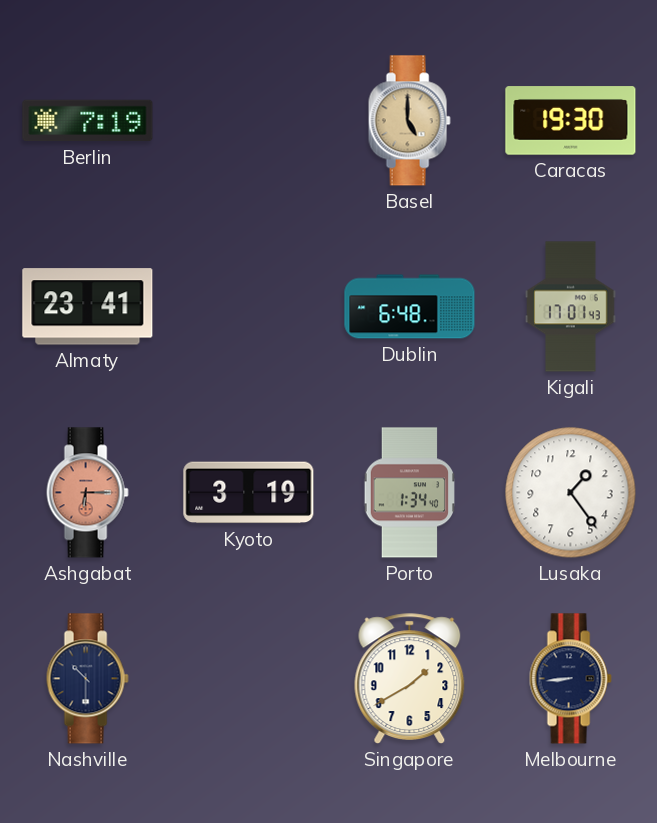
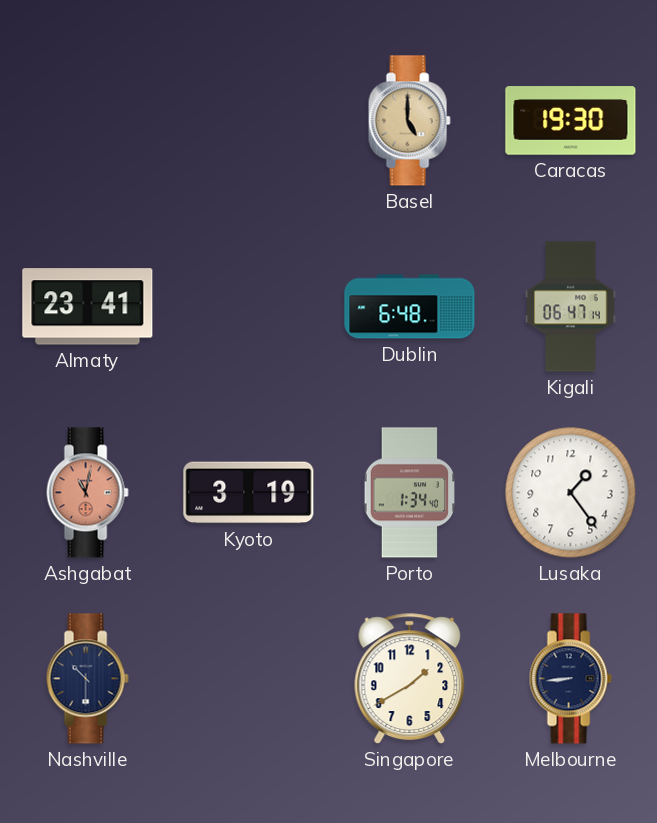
Berlin: 7:19 -> none
Kigali: 17:01 -> 06:47
Ashgabat: 6:15 -> 11:02
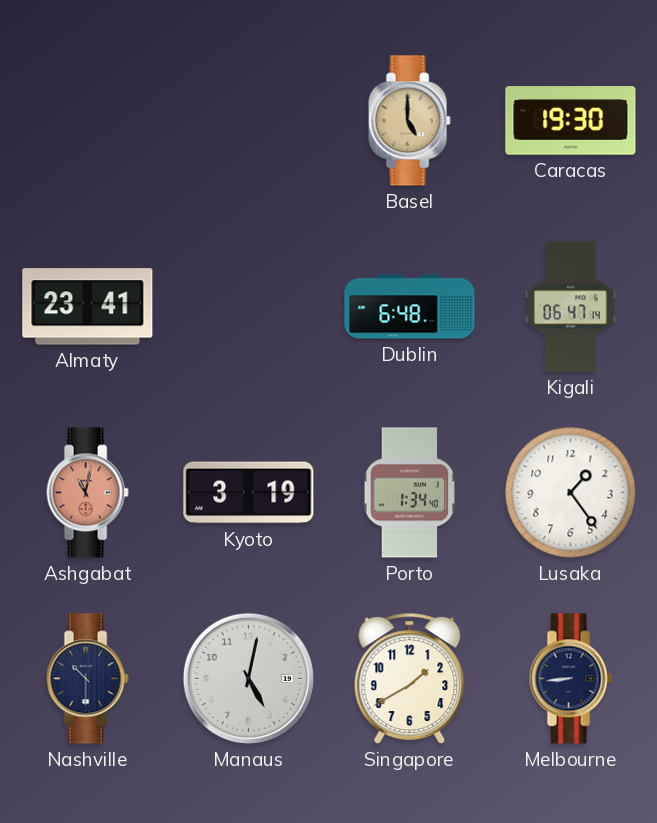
Manaus: none -> 5:02
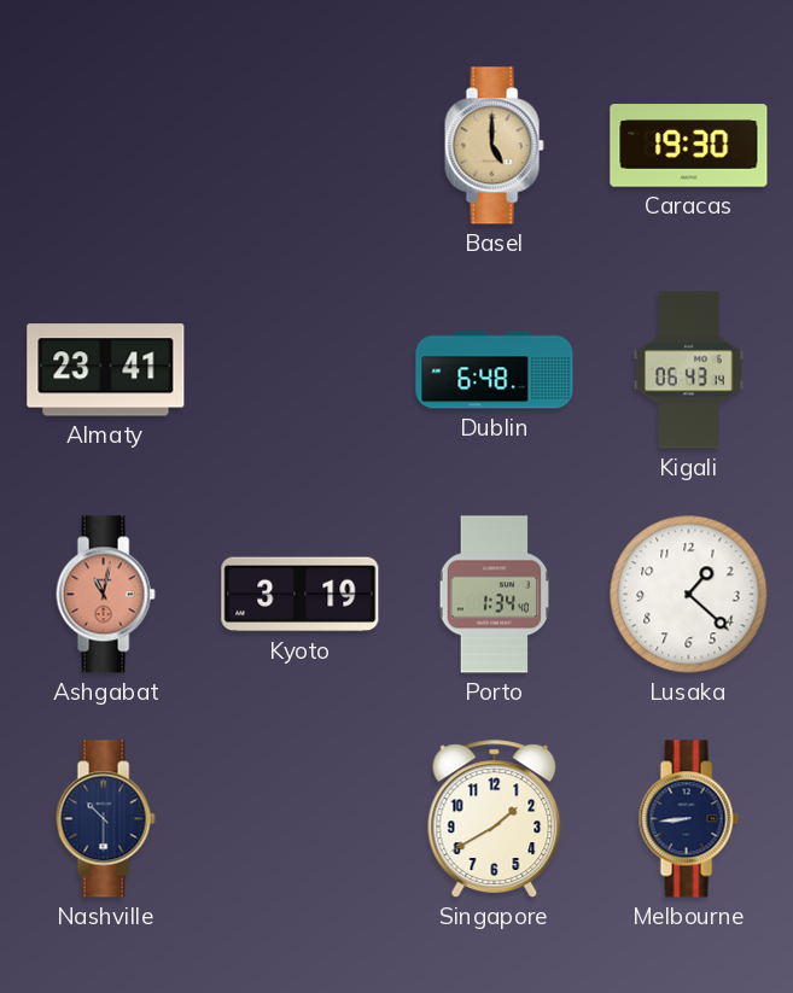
Kigali: 06:47 -> 06:43
Lusaka: 1:24 -> 1:22
Manaus: 5:02 -> none
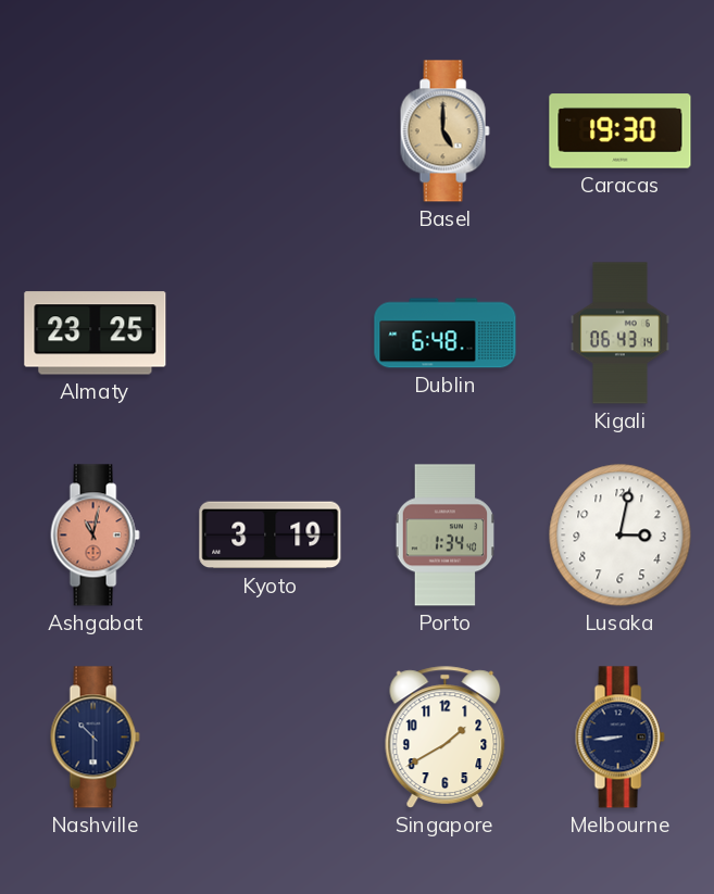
Almaty: 23:41 -> 23:25
Lusaka: 1:22 -> 3:02
